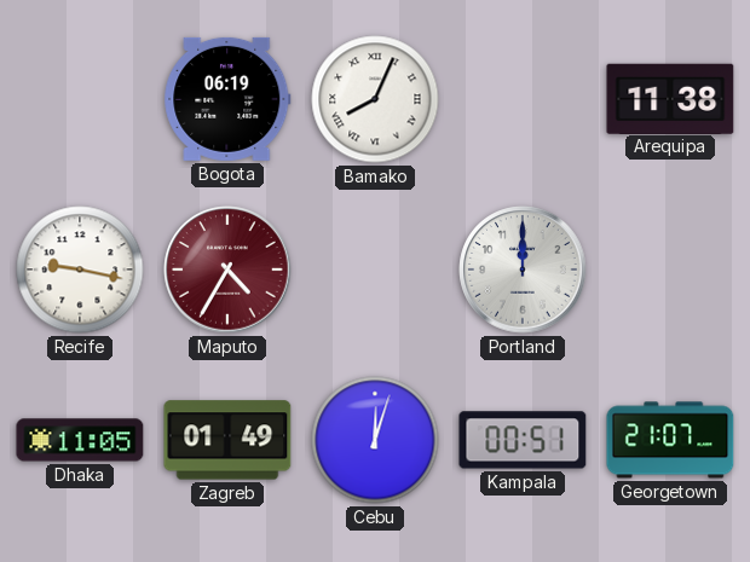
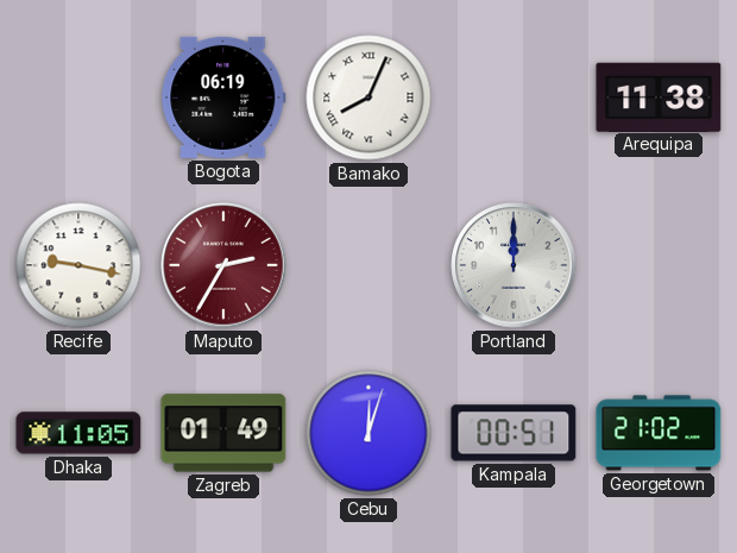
Maputo: 4:35 -> 2:35
Georgetown: 21:07 -> 21:02
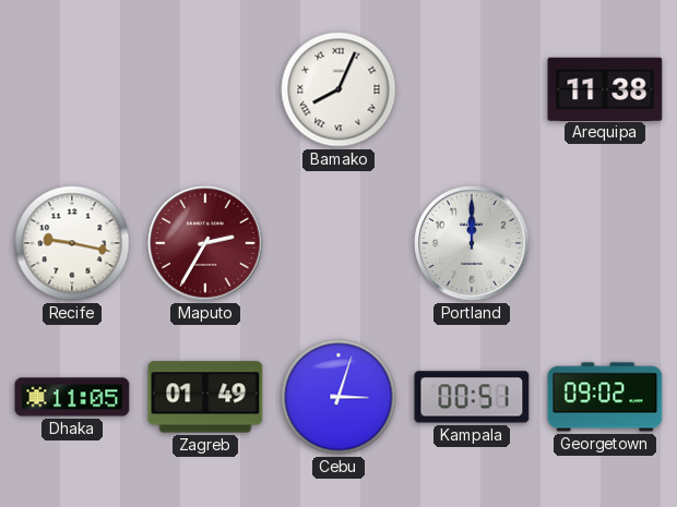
Bogota: 06:19 -> none
Cebu: 12:03 -> 3:03
Georgetown: 21:02 -> 09:02
